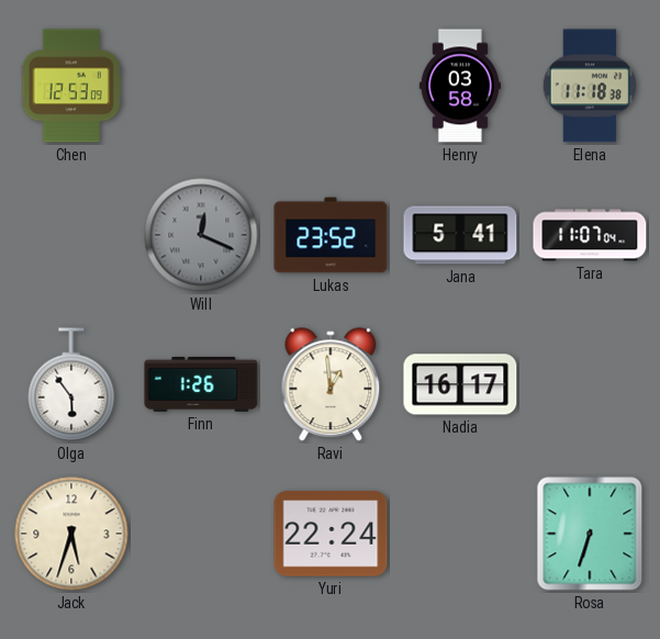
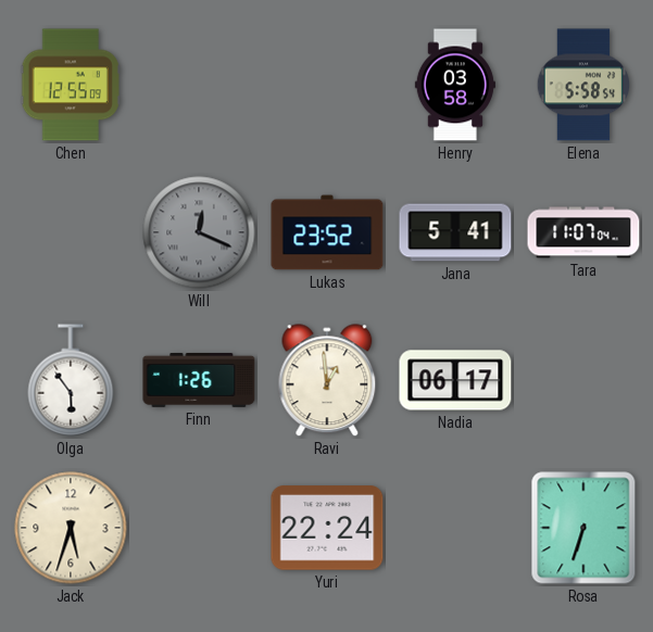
Chen: 12:53 -> 12:55
Elena: 11:18 -> 5:58
Nadia: 16:17 -> 06:17
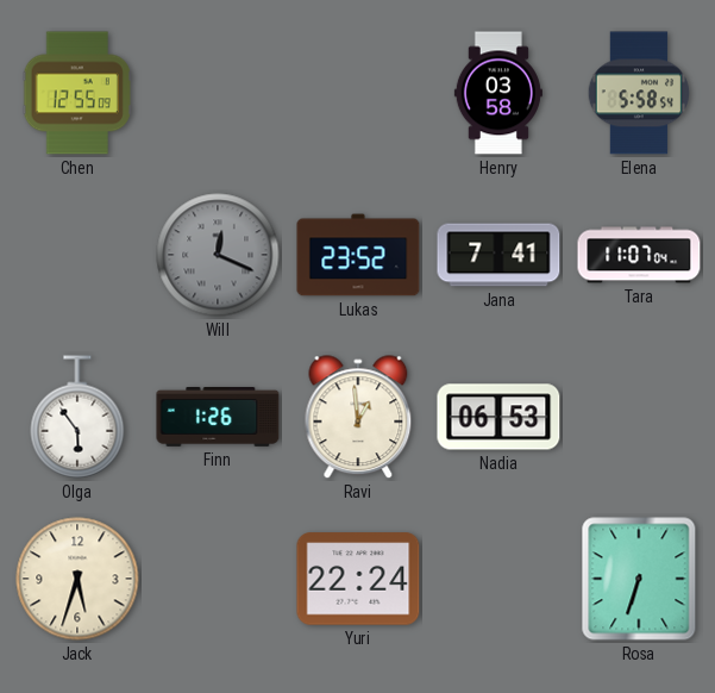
Jana: 5:41 -> 7:41
Nadia: 06:17 -> 06:53
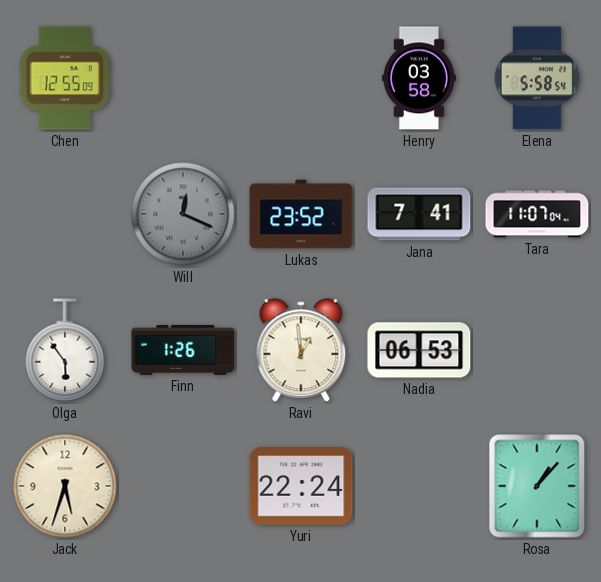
Rosa: 6:33 -> 1:07
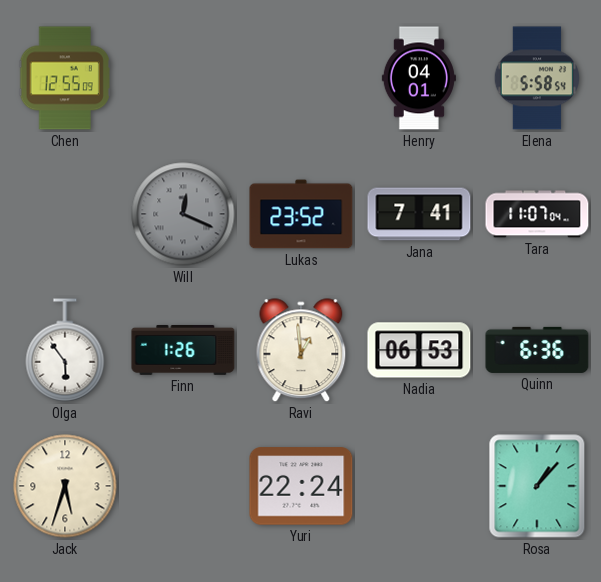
Henry: 03:58 -> 04:01
Quinn: none -> 6:36
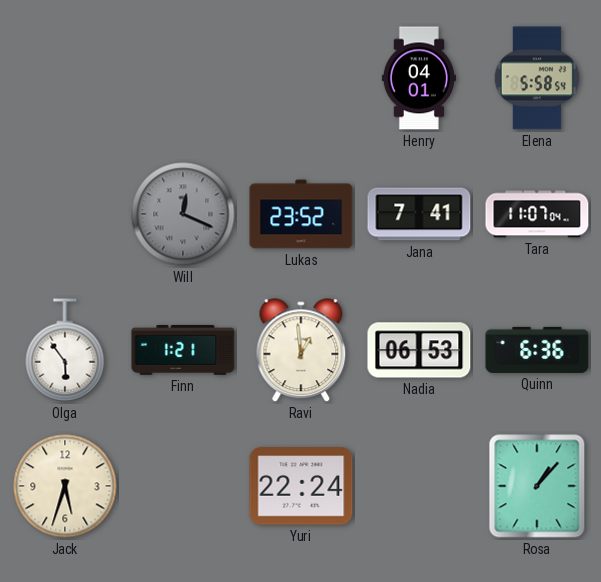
Chen: 12:55 -> none
Finn: 1:26 -> 1:21
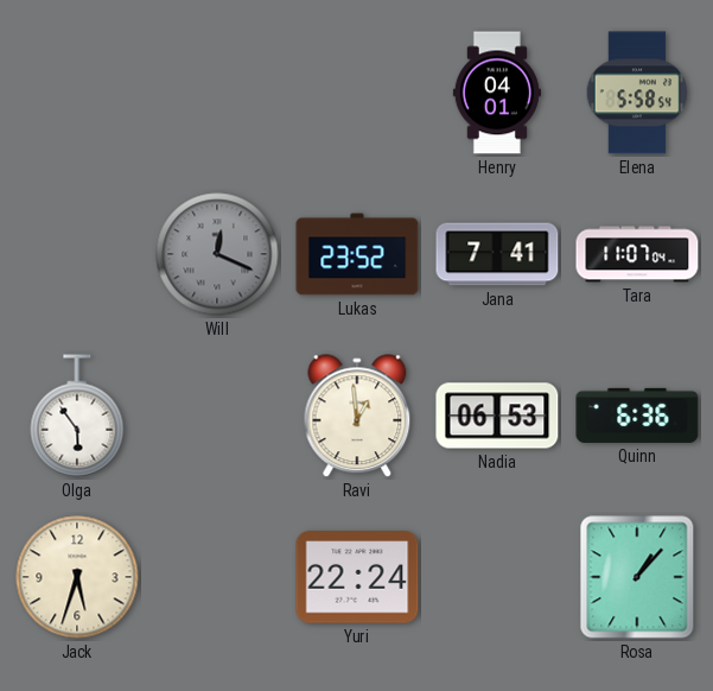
Finn: 1:21 -> none
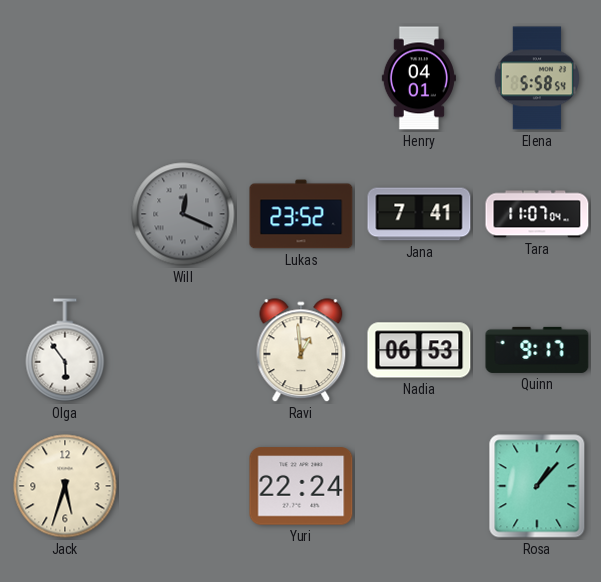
Quinn: 6:36 -> 9:17
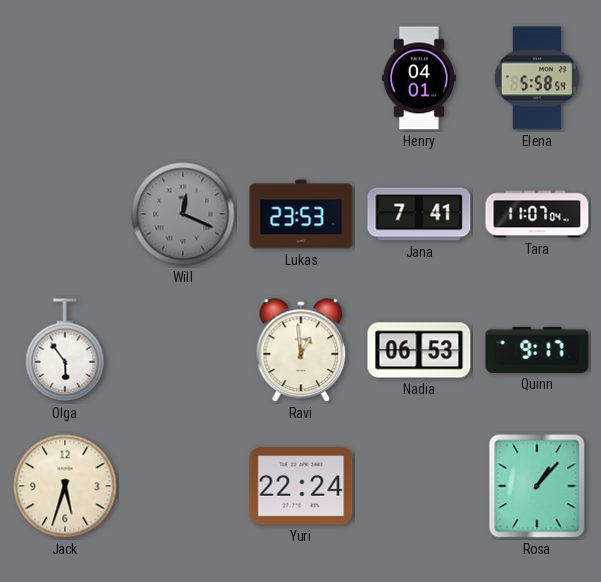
Lukas: 23:52 -> 23:53
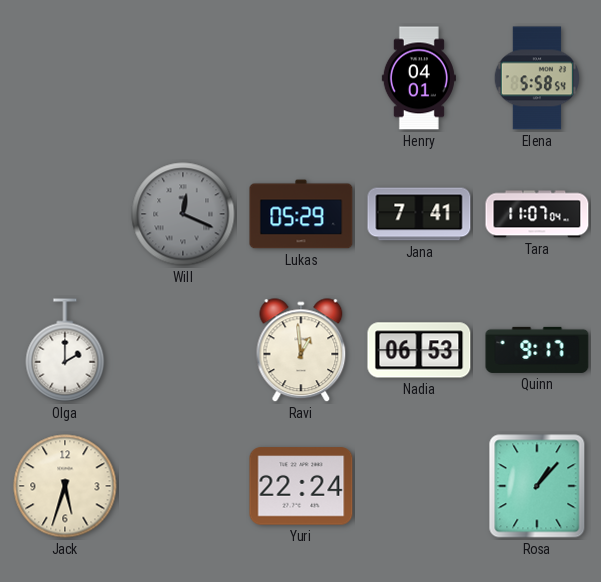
Lukas: 23:53 -> 05:29
Olga: 5:54 -> 2:00
